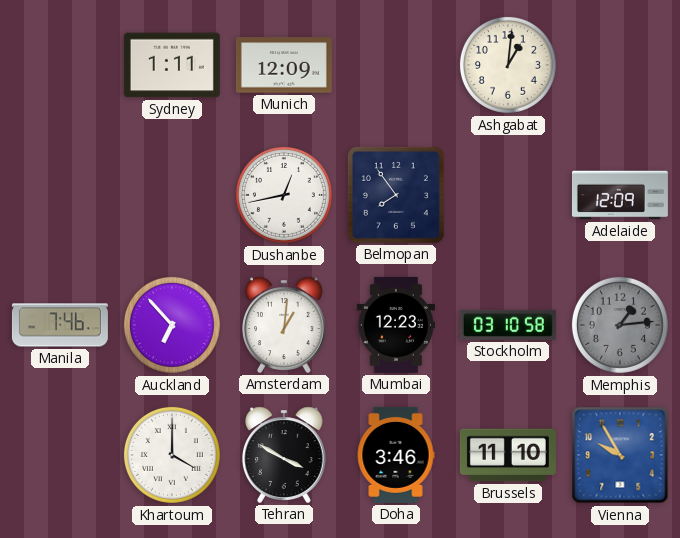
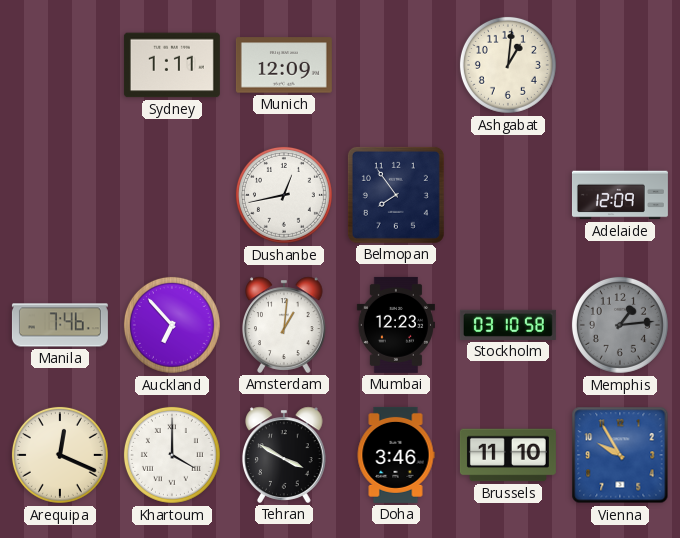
Arequipa: none -> 12:19
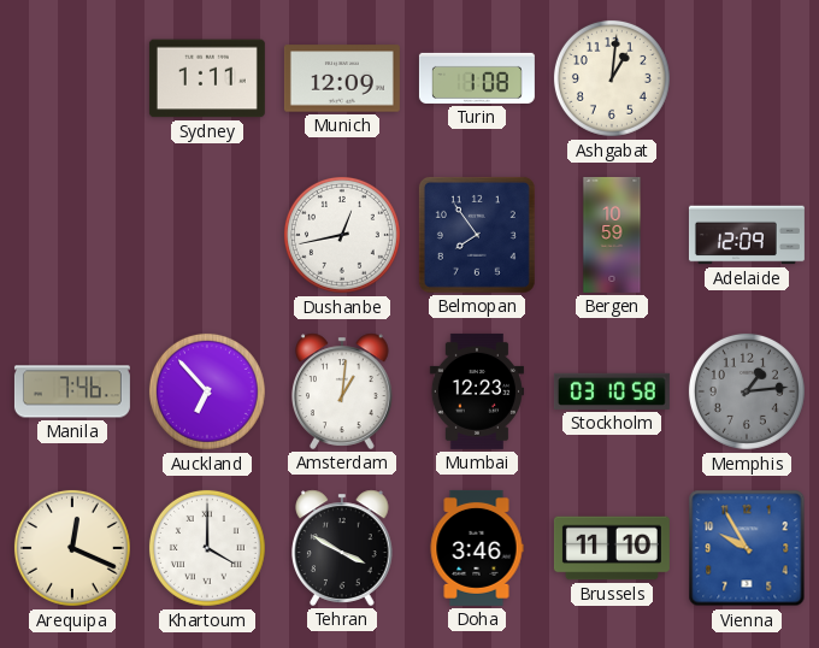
Turin: none -> 1:08
Bergen: none -> 10:59
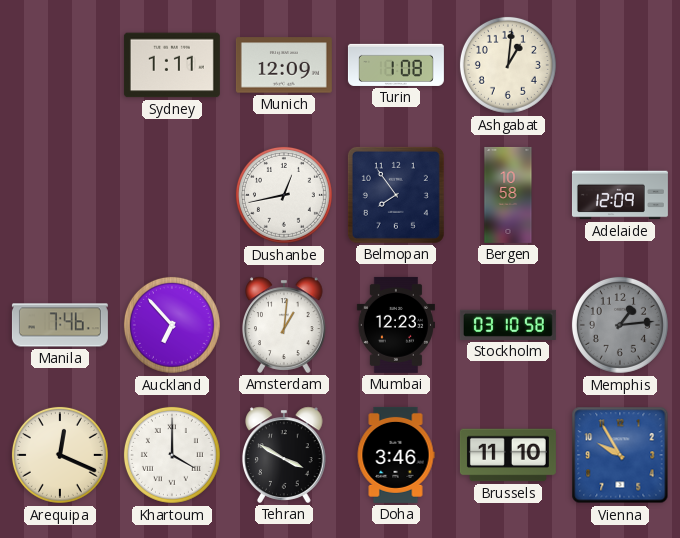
Bergen: 10:59 -> 10:58
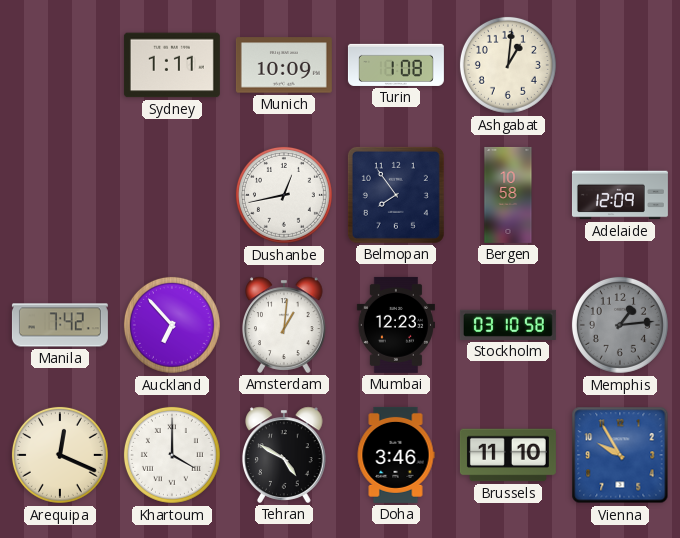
Munich: 12:09 -> 10:09
Manila: 7:46 -> 7:42
Tehran: 3:50 -> 4:50
